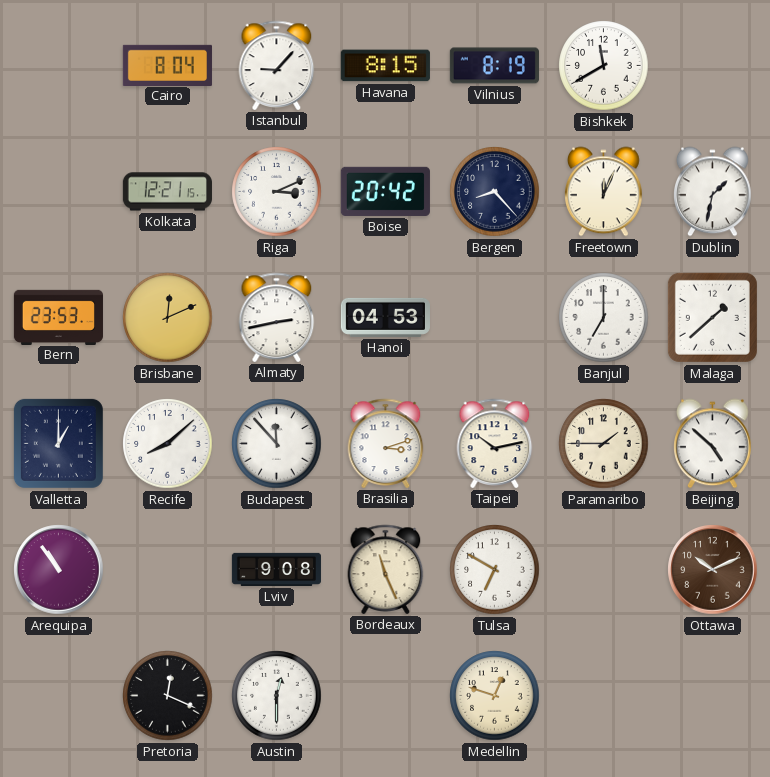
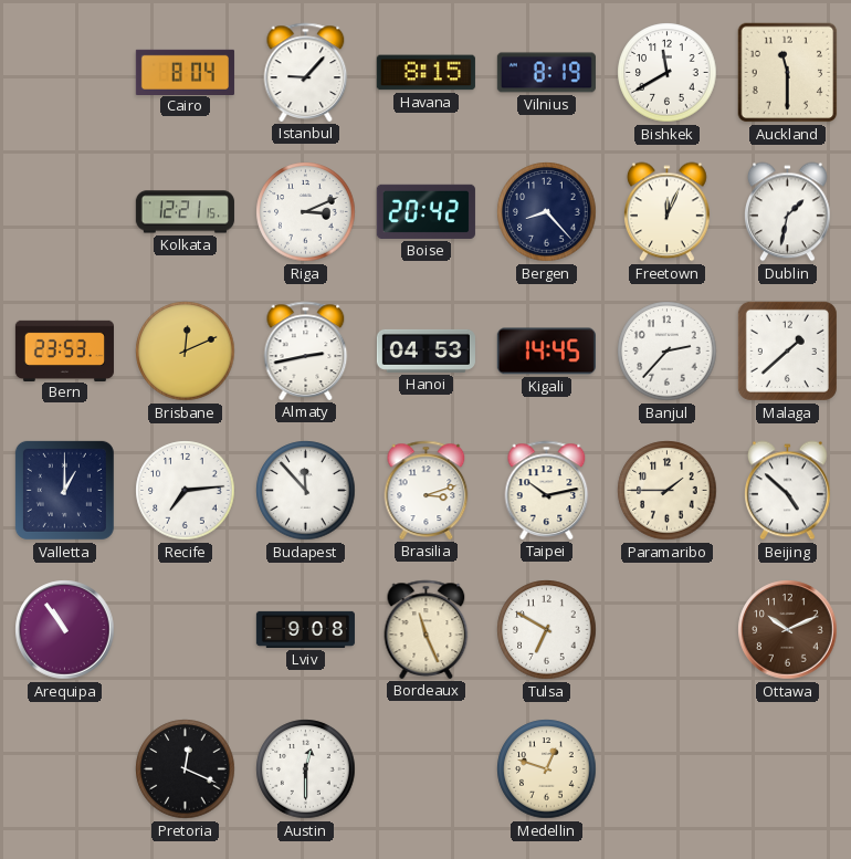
Auckland: none -> 11:30
Kigali: none -> 14:45
Banjul: 7:00 -> 2:37
Recife: 8:08 -> 7:14
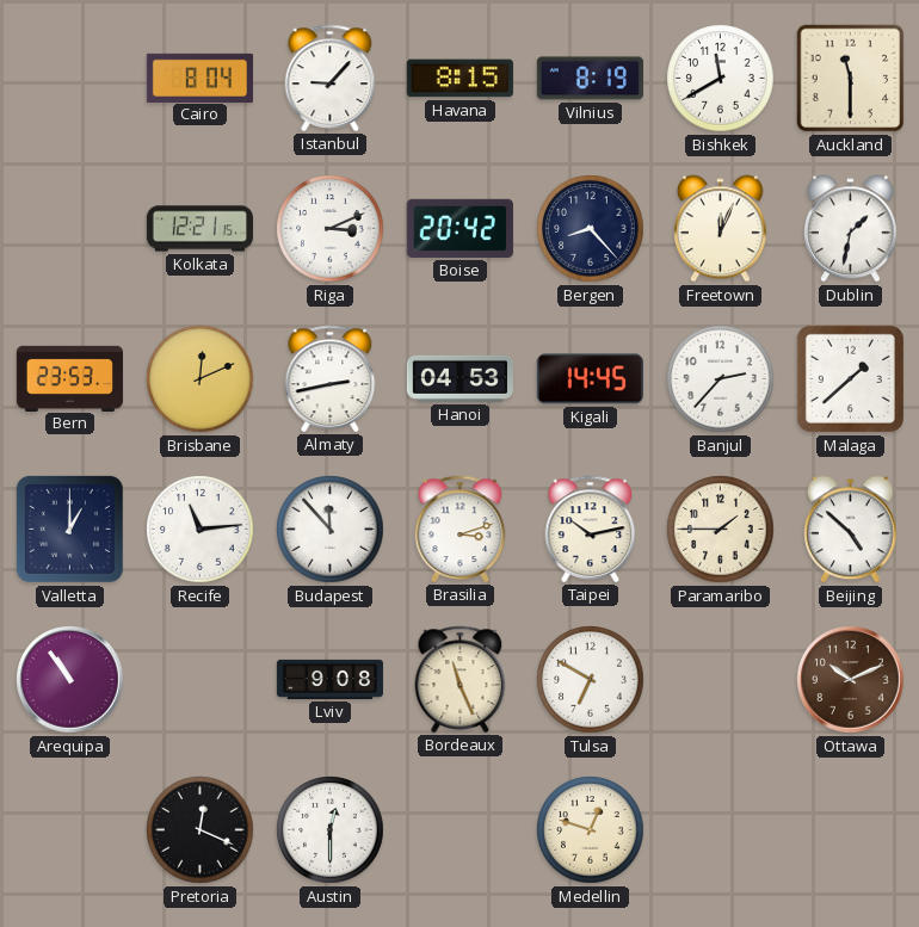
Recife: 7:14 -> 11:14
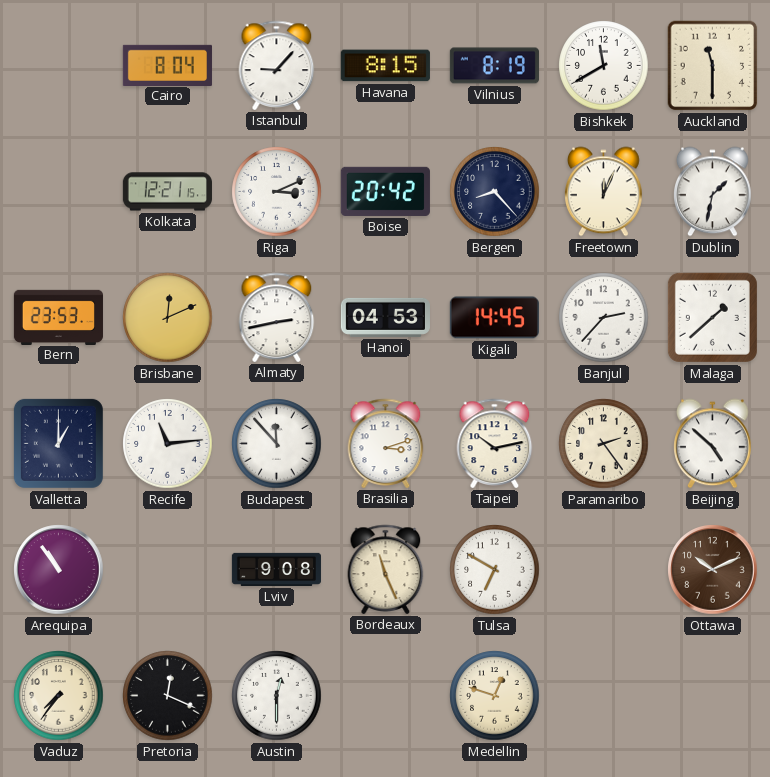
Paramaribo: 1:45 -> 2:24
Vaduz: none -> 7:36
